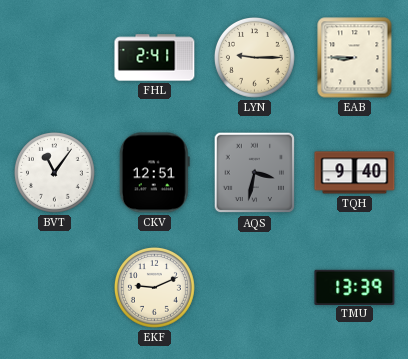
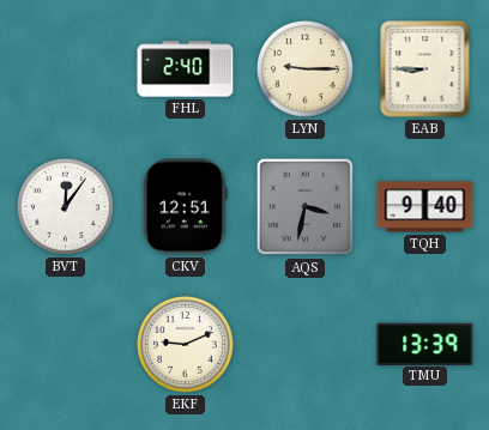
FHL: 2:41 -> 2:40
BVT: 11:06 -> 12:06
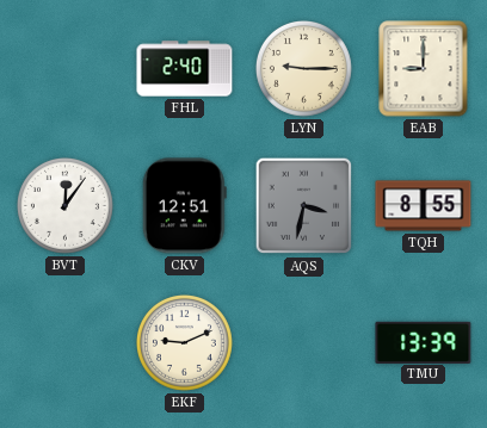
EAB: 8:45 -> 9:00
TQH: 9:40 -> 8:55
